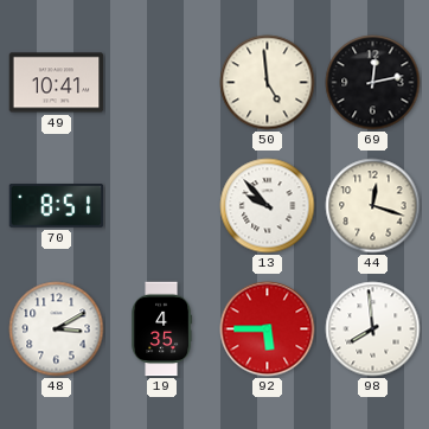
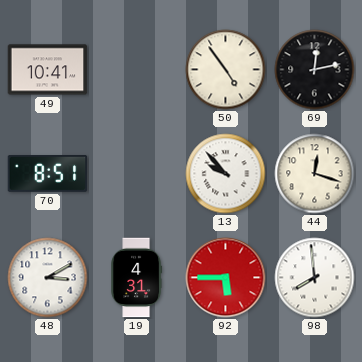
50: 4:59 -> 4:54
19: 4:35 -> 4:31
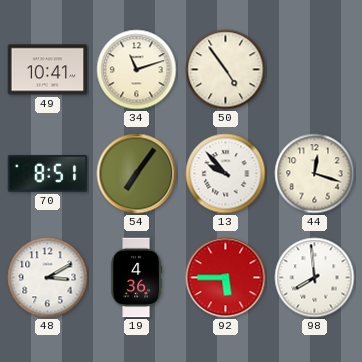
34: none -> 11:12
69: 12:13 -> none
54: none -> 7:06
19: 4:31 -> 4:36
